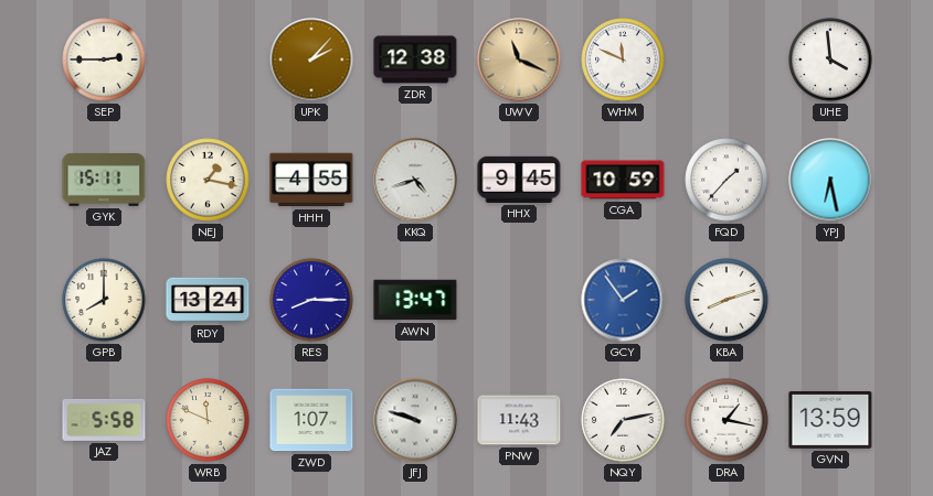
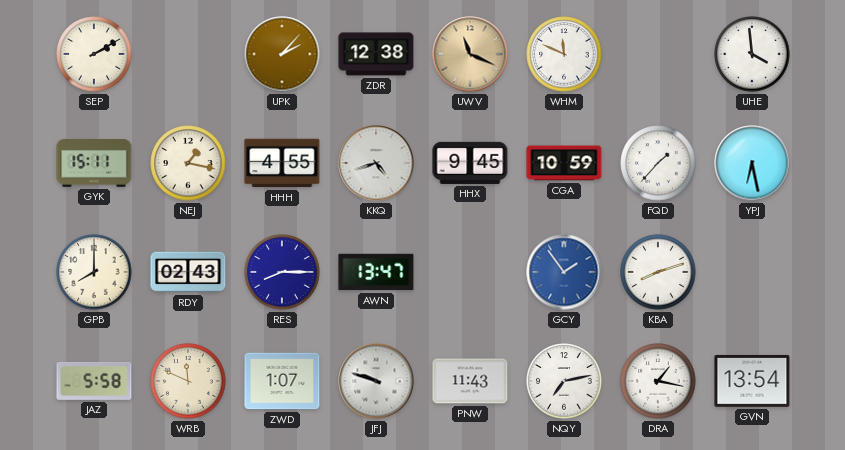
SEP: 2:45 -> 2:10
RDY: 13:24 -> 02:43
GVN: 13:59 -> 13:54
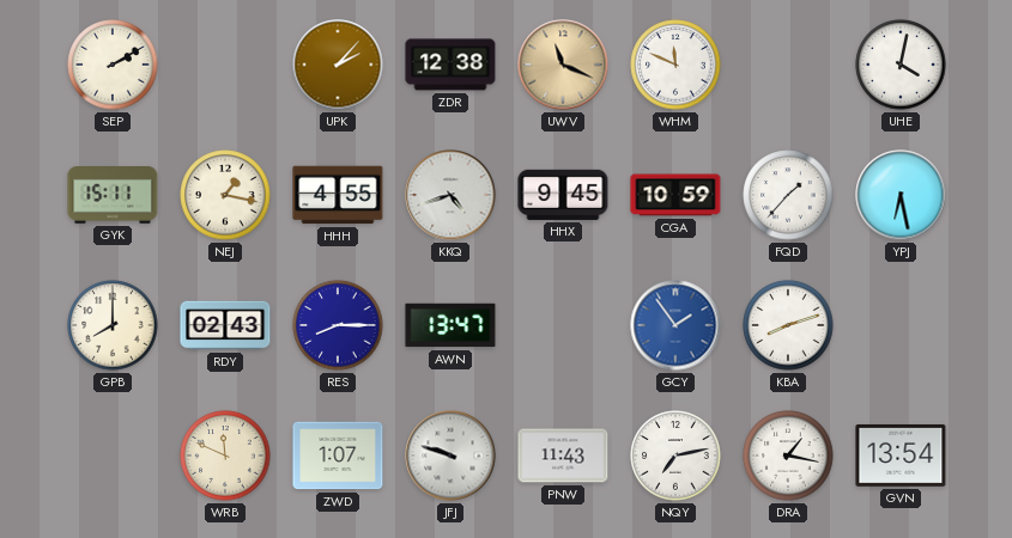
UHE: 3:59 -> 4:02
JAZ: 5:58 -> none
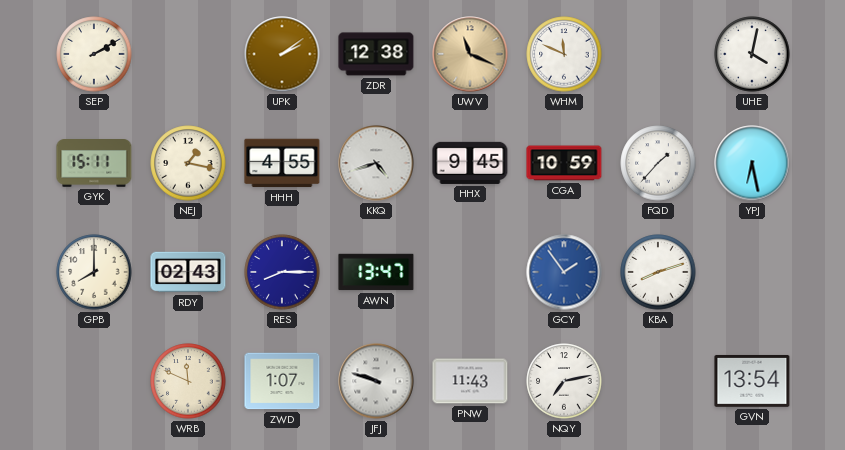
UPK: 2:07 -> 2:09
DRA: 1:17 -> none
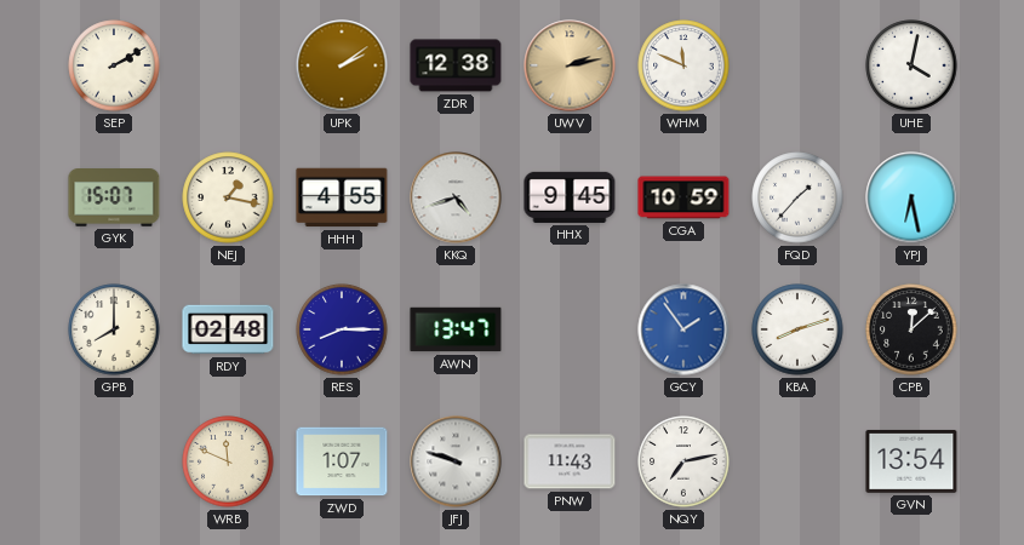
UWV: 11:19 -> 2:13
GYK: 15:11 -> 15:07
RDY: 02:43 -> 02:48
CPB: none -> 12:08
